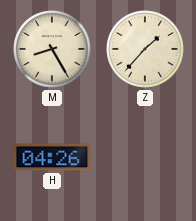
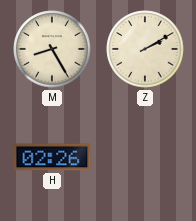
Z: 1:37 -> 2:10
H: 04:26 -> 02:26
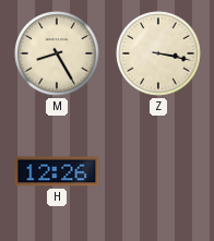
Z: 2:10 -> 3:17
H: 02:26 -> 12:26
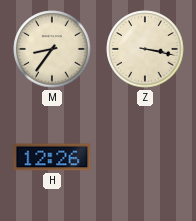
M: 8:25 -> 8:36
